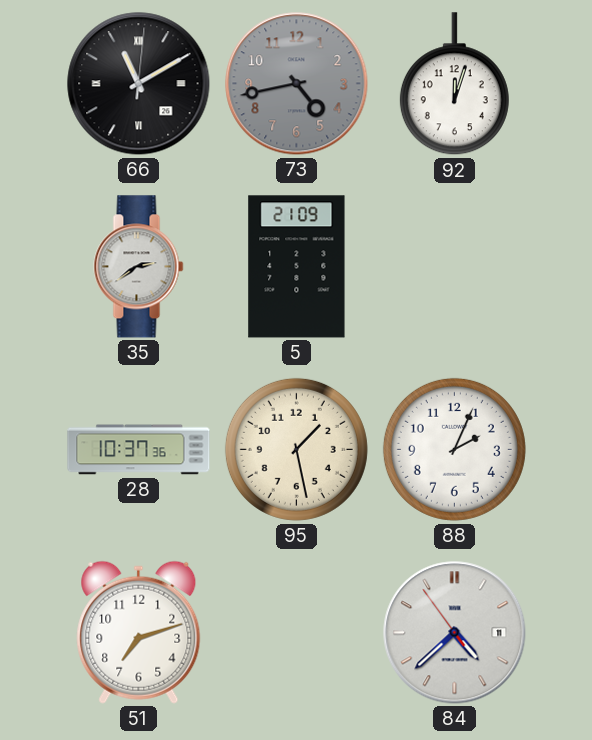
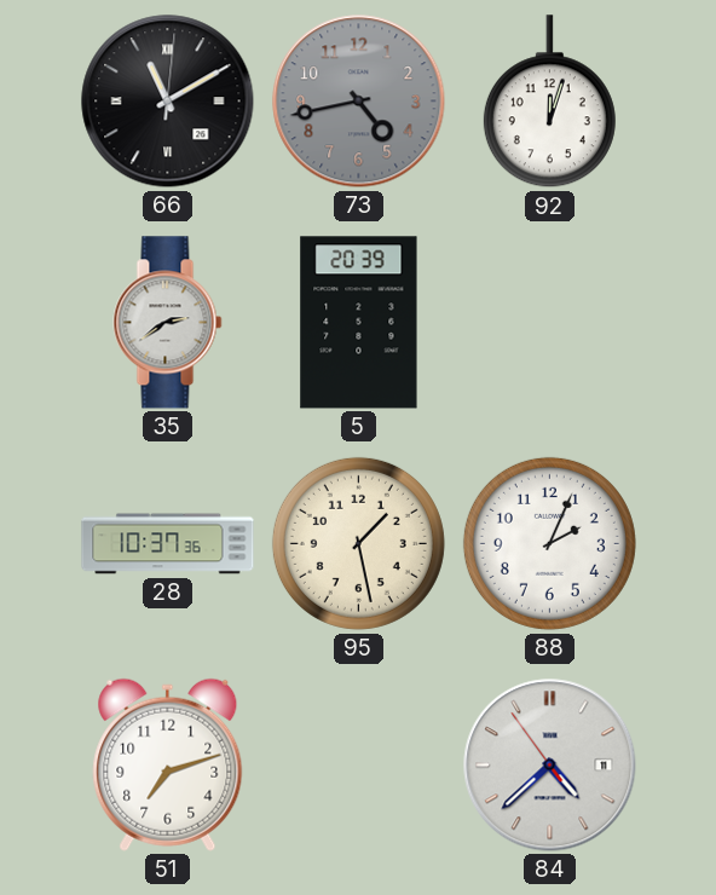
5: 21:09 -> 20:39
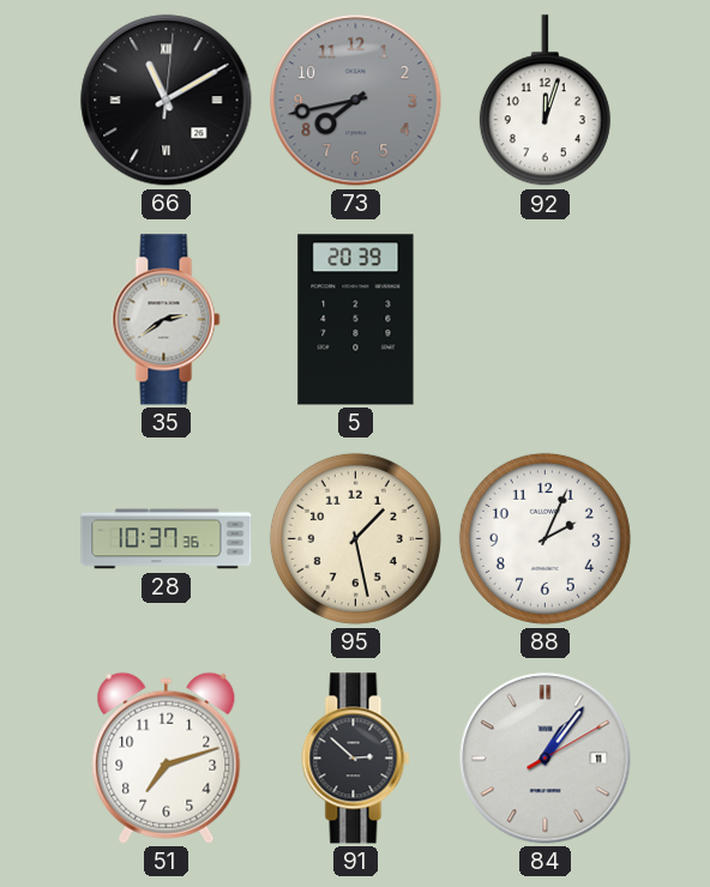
73: 4:43 -> 7:43
91: none -> 2:52
84: 4:37 -> 1:06
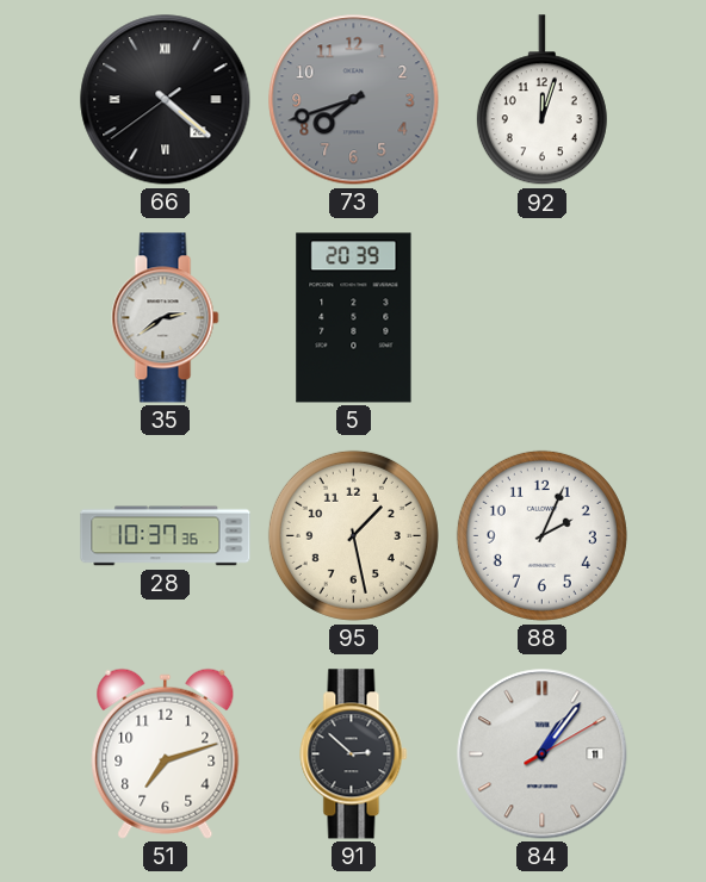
66: 11:10 -> 4:21
73: 7:43 -> 7:42
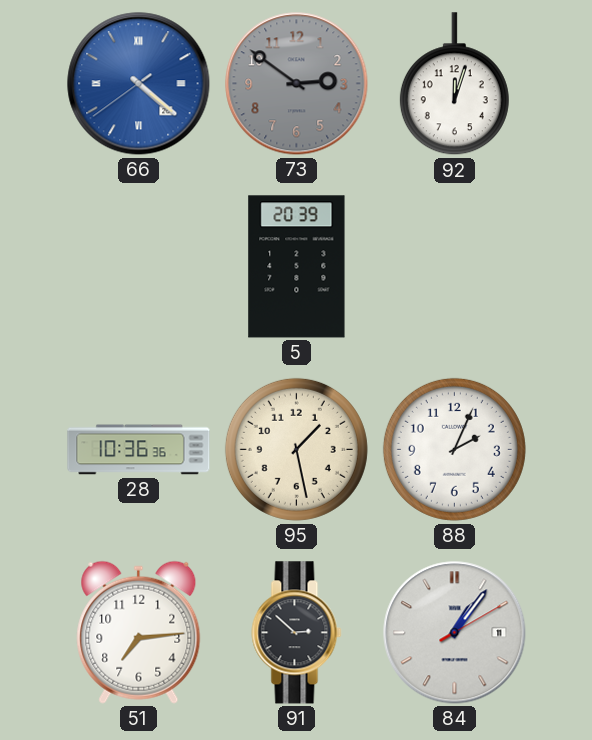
66 dial: black -> blue
73: 7:42 -> 2:51
35: 2:39 -> none
28: 10:37 -> 10:36
51: 7:12 -> 7:14
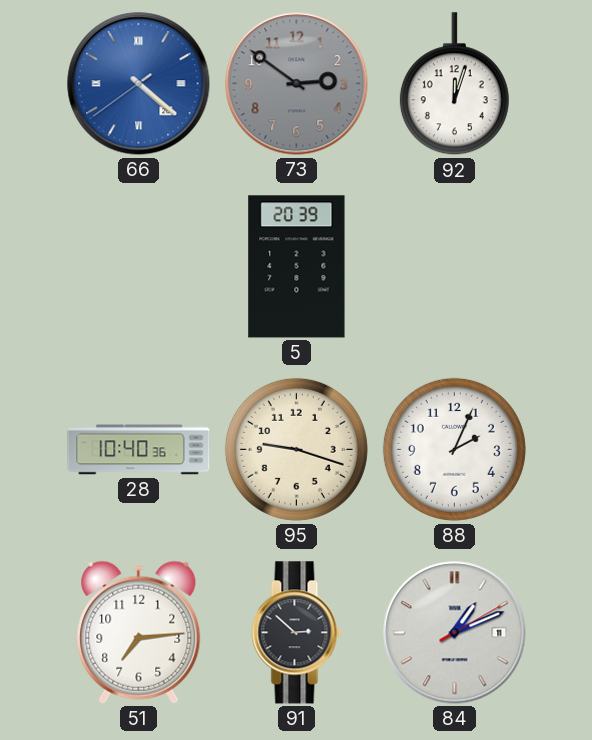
28: 10:36 -> 10:40
95: 1:28 -> 9:18
84: 1:06 -> 1:11
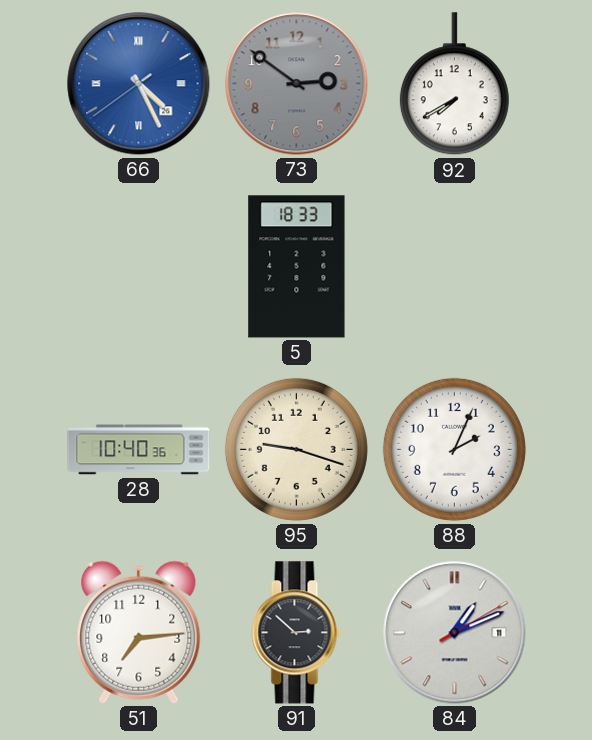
66: 4:21 -> 4:25
92: 12:03 -> 7:40
5: 20:39 -> 18:33
